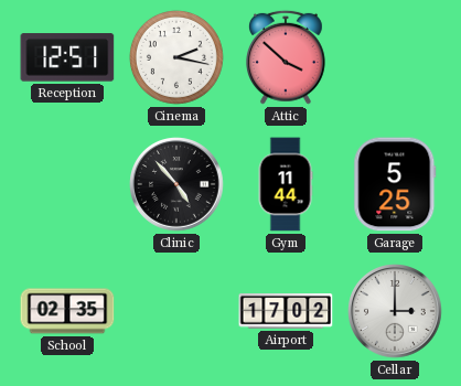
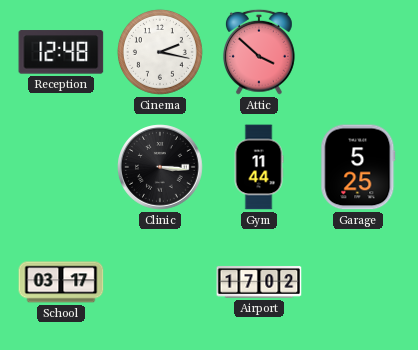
Reception: 12:51 -> 12:48
Clinic: 4:53 -> 3:16
School: 02:35 -> 03:17
Cellar: 3:00 -> none
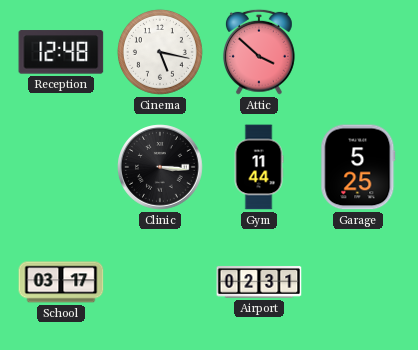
Cinema: 2:17 -> 5:17
Airport: 17:02 -> 02:31
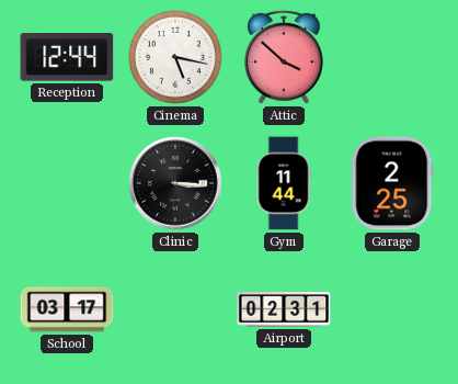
Reception: 12:48 -> 12:44
Garage: 5:25 -> 2:25
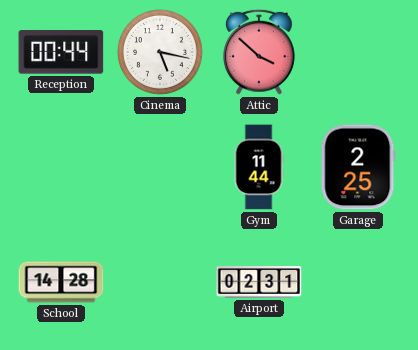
Reception: 12:44 -> 00:44
Clinic: 3:16 -> none
School: 03:17 -> 14:28
